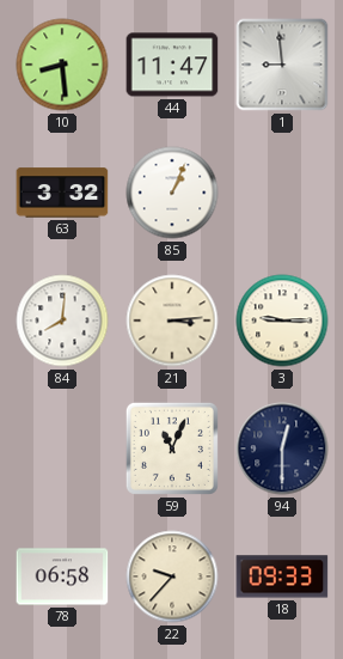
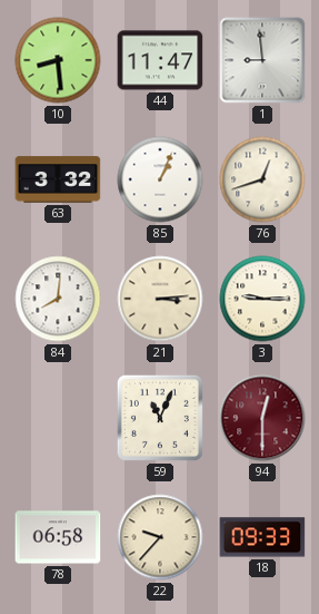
76: none -> 12:42
94 dial: navy -> burgundy
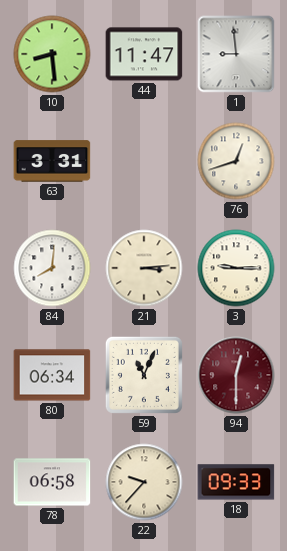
63: 3:32 -> 3:31
85: 1:04 -> none
80: none -> 06:34
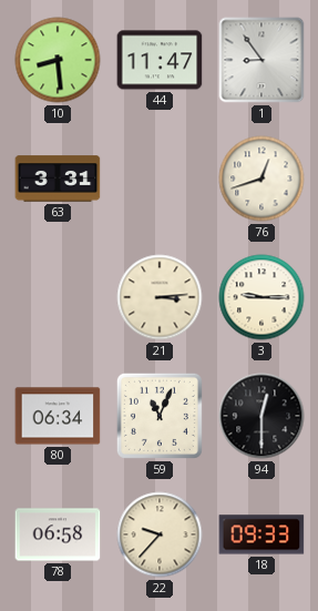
1: 8:59 -> 8:54
84: 8:01 -> none
94 dial: burgundy -> black
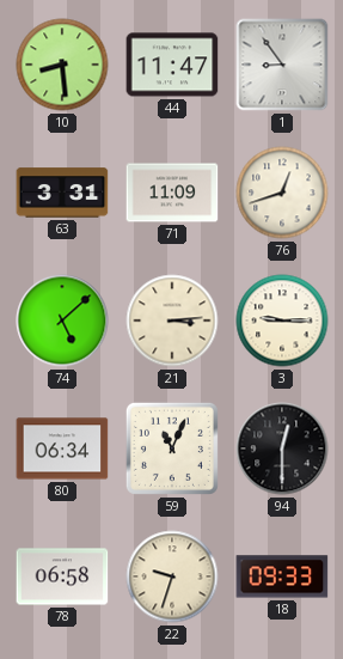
71: none -> 11:09
74: none -> 5:08
22: 9:37 -> 9:33
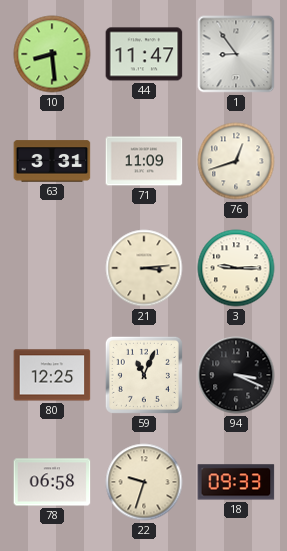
74: 5:08 -> none
80: 06:34 -> 12:25
94: 12:30 -> 3:19
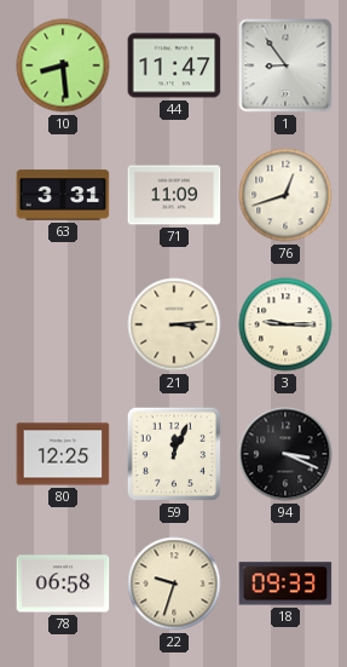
59: 11:04 -> 12:04
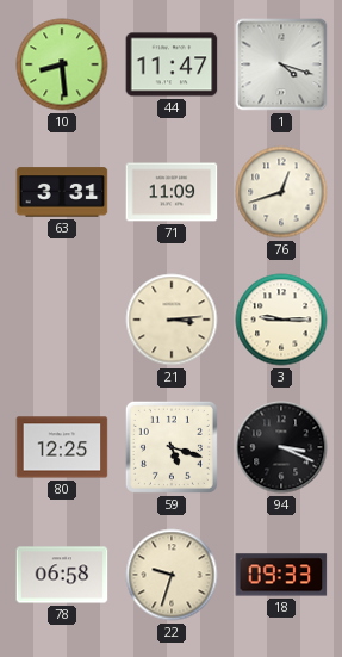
1: 8:54 -> 4:18
59: 12:04 -> 5:18
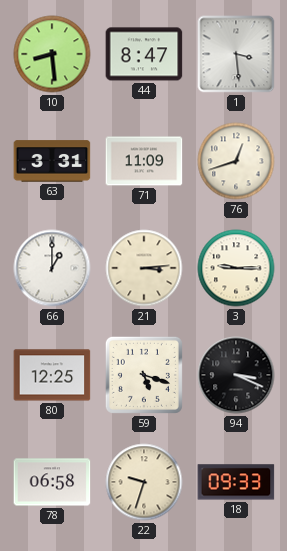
44: 11:47 -> 8:47
1: 4:18 -> 3:29
66: none -> 1:00
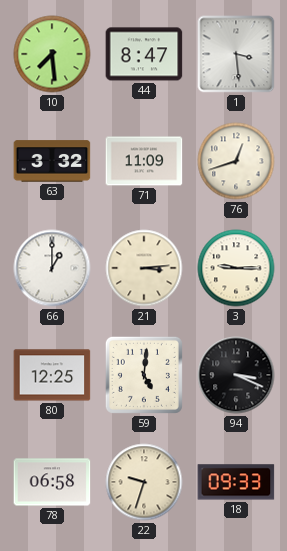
10: 8:29 -> 7:29
63: 3:31 -> 3:32
59: 5:18 -> 5:01
